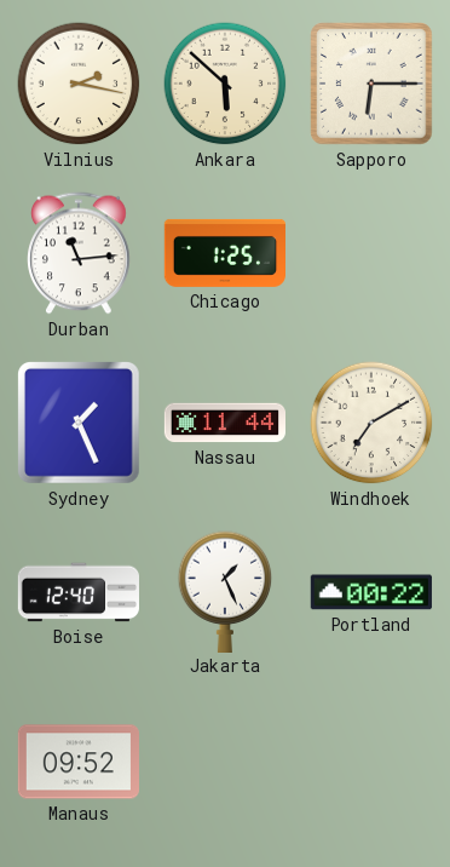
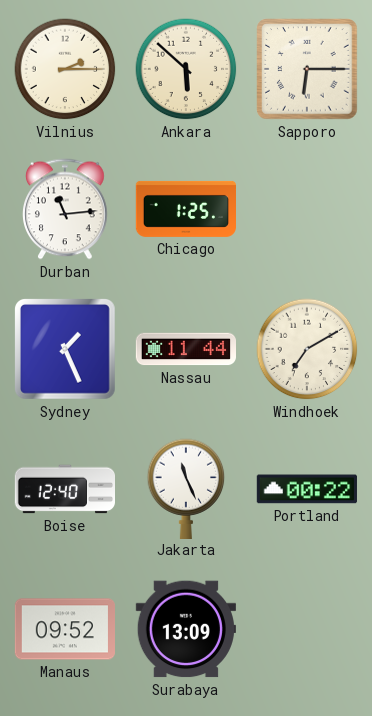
Vilnius: 2:17 -> 2:15
Jakarta: 1:26 -> 11:26
Surabaya: none -> 13:09
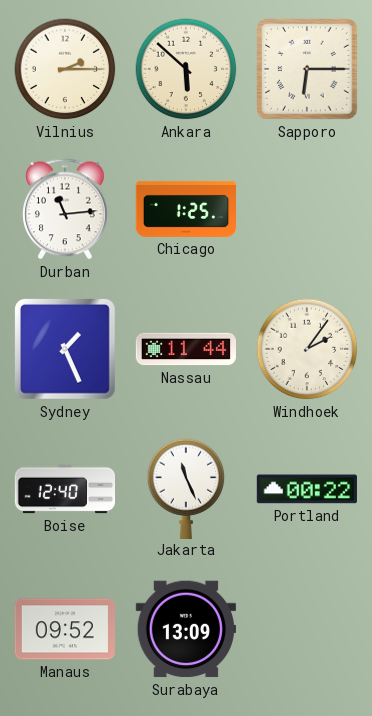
Windhoek: 7:10 -> 2:06
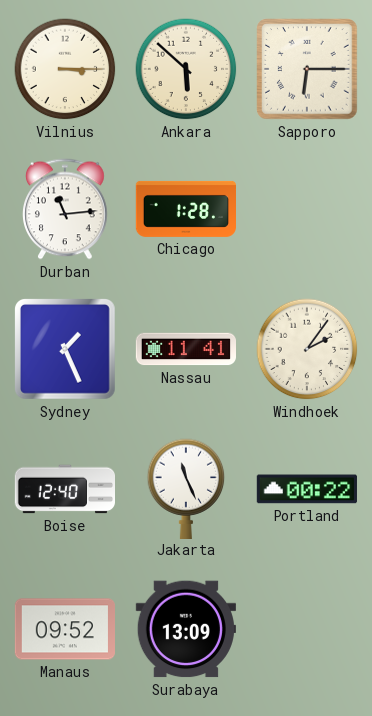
Vilnius: 2:15 -> 3:15
Chicago: 1:25 -> 1:28
Nassau: 11:44 -> 11:41
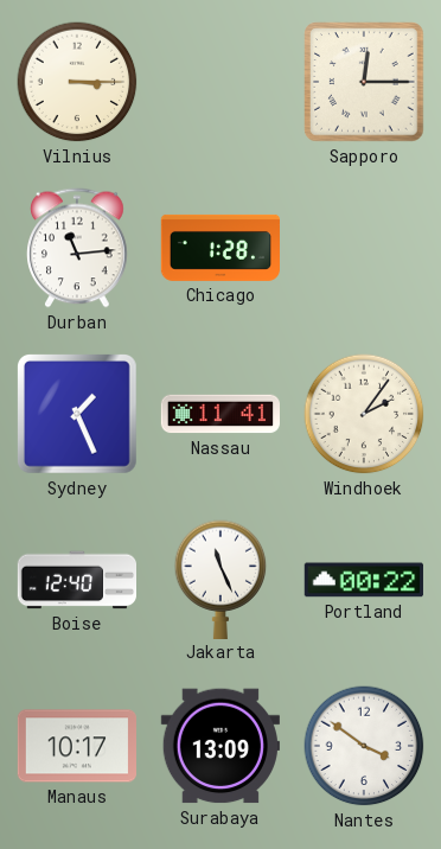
Ankara: 5:52 -> none
Sapporo: 6:15 -> 12:15
Manaus: 09:52 -> 10:17
Nantes: none -> 3:51
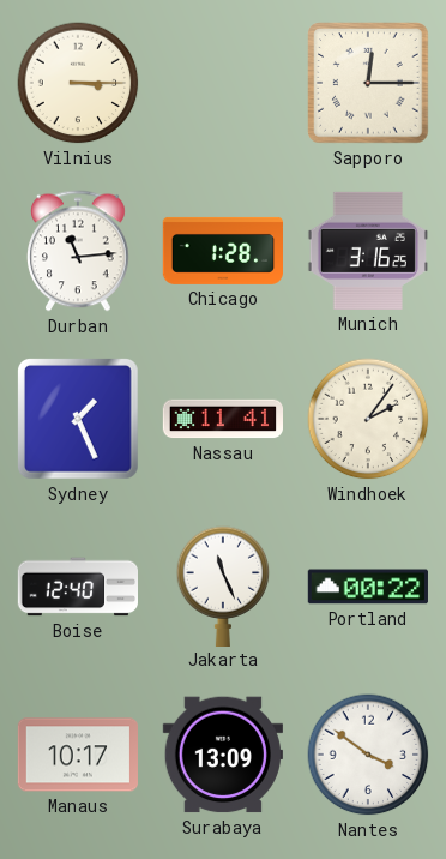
Munich: none -> 3:16
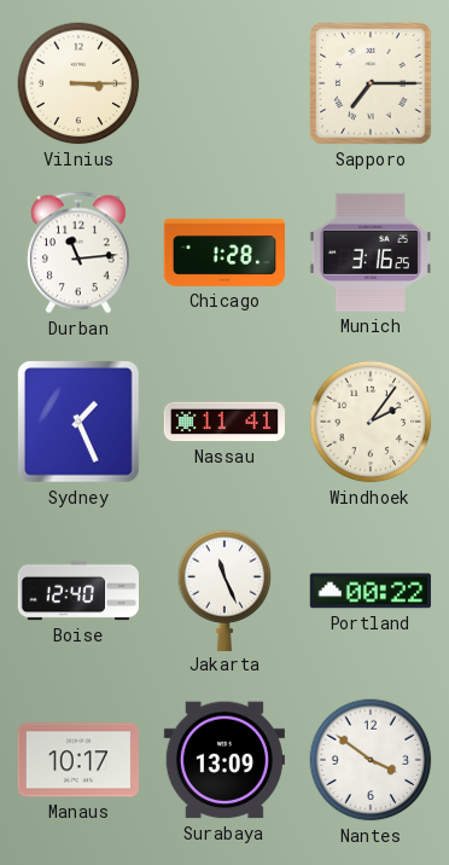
Sapporo: 12:15 -> 7:15
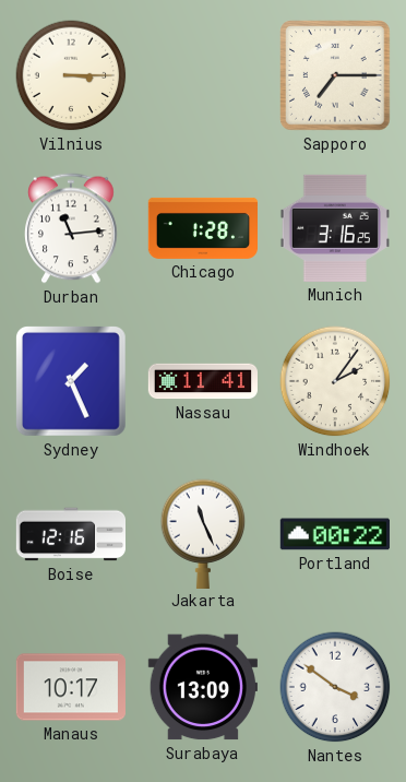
Boise: 12:40 -> 12:16
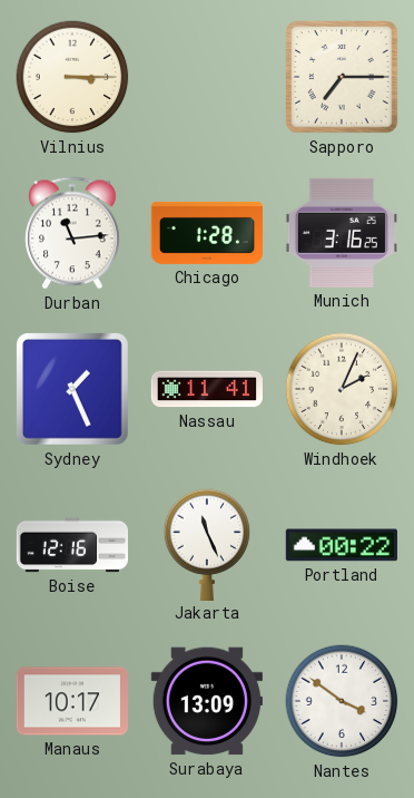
Windhoek: 2:06 -> 2:04
